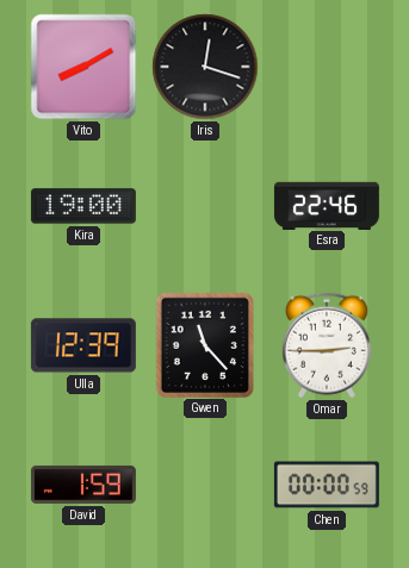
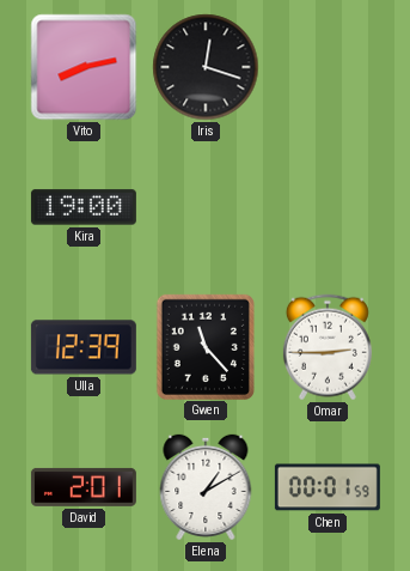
Vito: 8:10 -> 8:13
Esra: 22:46 -> none
David: 1:59 -> 2:01
Elena: none -> 1:10
Chen: 00:00 -> 00:01
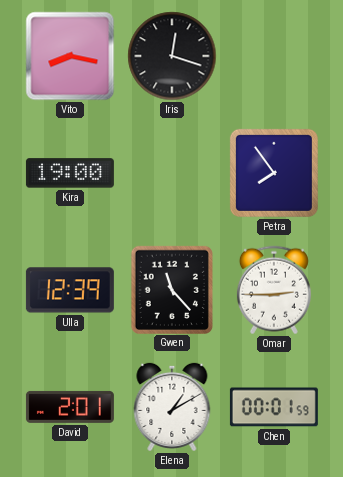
Vito: 8:13 -> 8:17
Petra: none -> 7:54
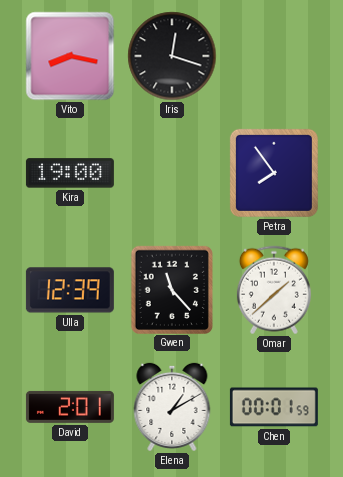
Omar: 2:45 -> 1:38
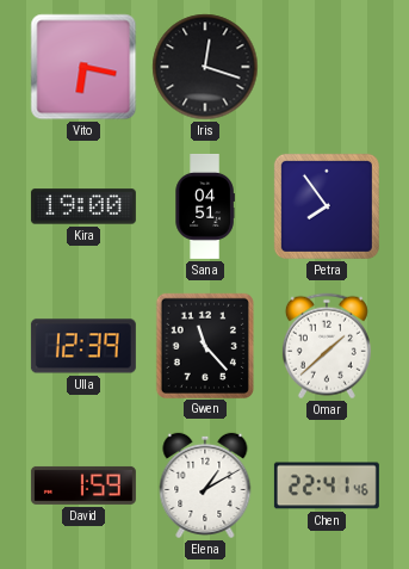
Vito: 8:17 -> 6:17
Sana: none -> 04:51
David: 2:01 -> 1:59
Chen: 00:01 -> 22:41
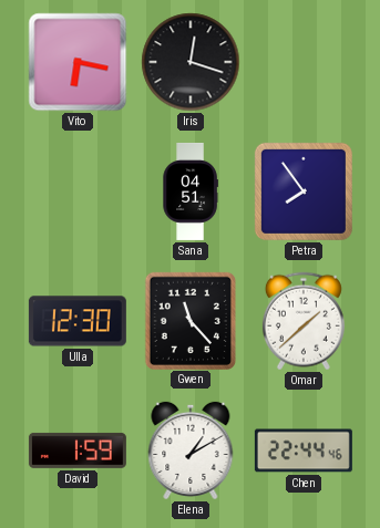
Kira: 19:00 -> none
Ulla: 12:39 -> 12:30
Chen: 22:41 -> 22:44
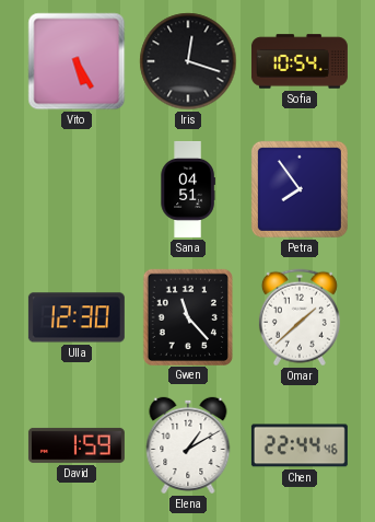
Vito: 6:17 -> 5:25
Sofia: none -> 10:54
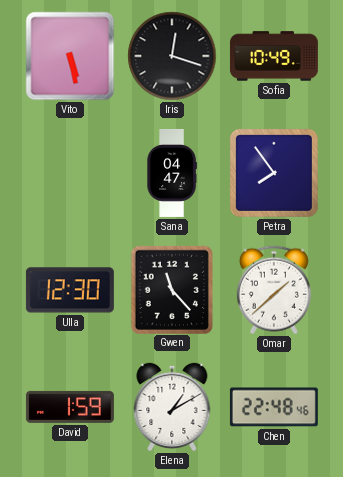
Vito: 5:25 -> 5:28
Sofia: 10:54 -> 10:49
Sana: 04:51 -> 04:47
Chen: 22:44 -> 22:48
